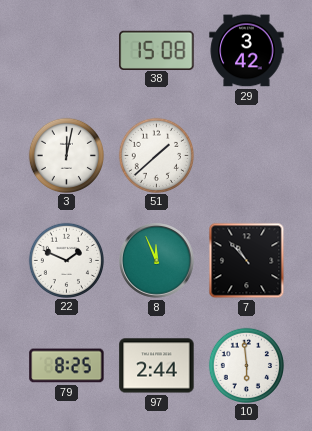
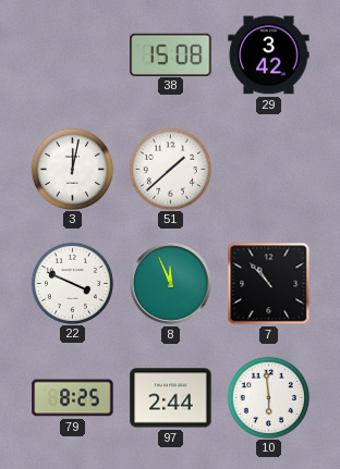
22: 1:49 -> 3:49
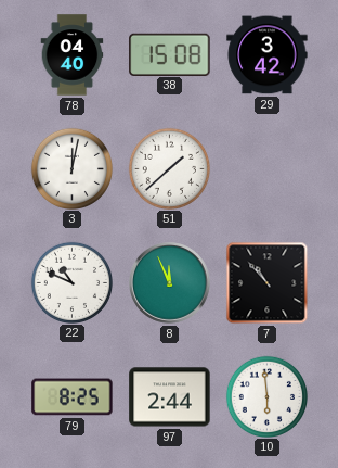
78: none -> 04:40
22: 3:49 -> 10:49
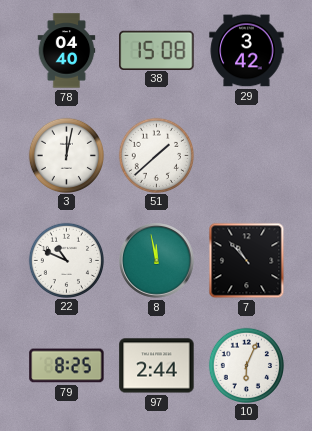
8: 11:56 -> 11:58
10: 5:59 -> 6:04
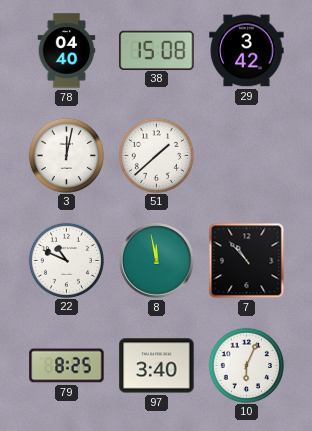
97: 2:44 -> 3:40
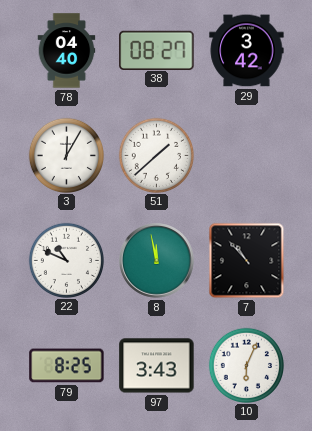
38: 15:08 -> 08:27
3: 12:02 -> 12:05
97: 3:40 -> 3:43
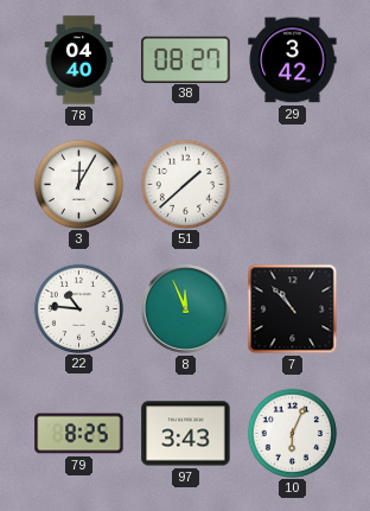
22: 10:49 -> 10:46
8: 11:58 -> 11:56
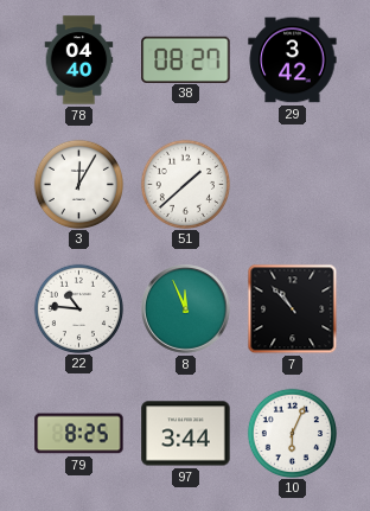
97: 3:43 -> 3:44
